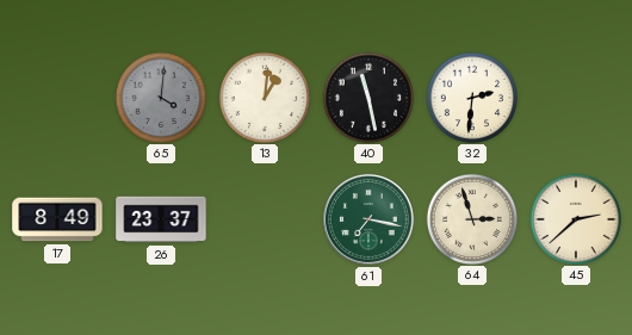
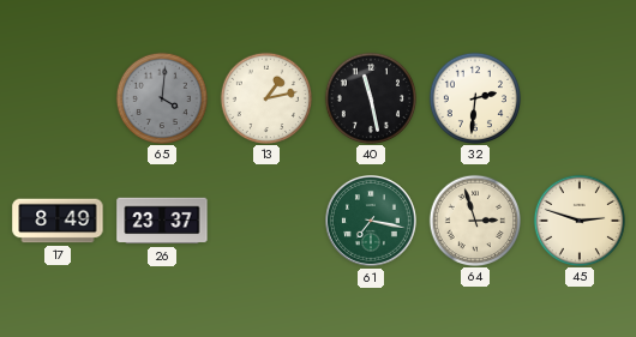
13: 1:01 -> 1:13
45: 2:38 -> 2:48
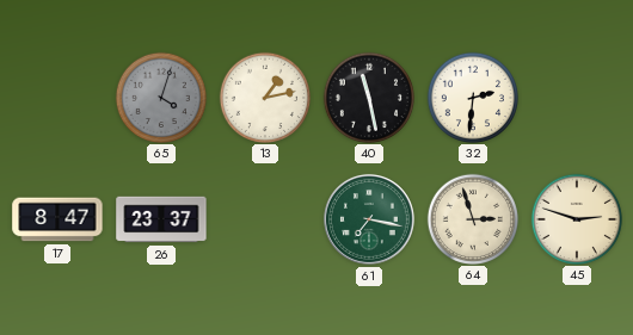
65: 4:01 -> 4:03
17: 8:49 -> 8:47
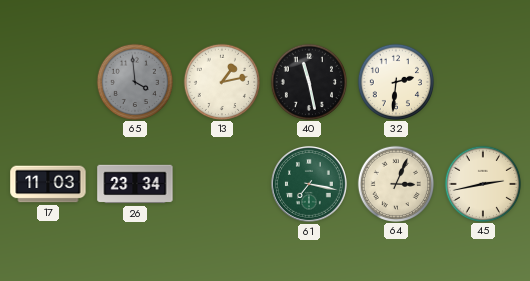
65: 4:03 -> 3:59
17: 8:47 -> 11:03
26: 23:37 -> 23:34
64: 2:57 -> 3:04
45: 2:48 -> 2:43
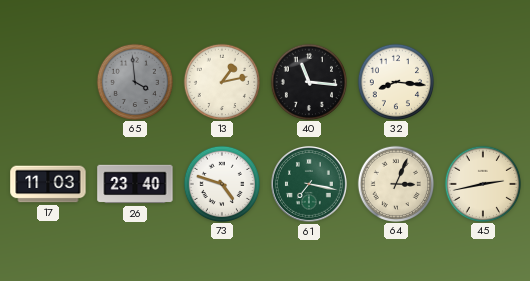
40: 11:28 -> 11:16
32: 2:31 -> 8:16
26: 23:34 -> 23:40
73: none -> 4:48
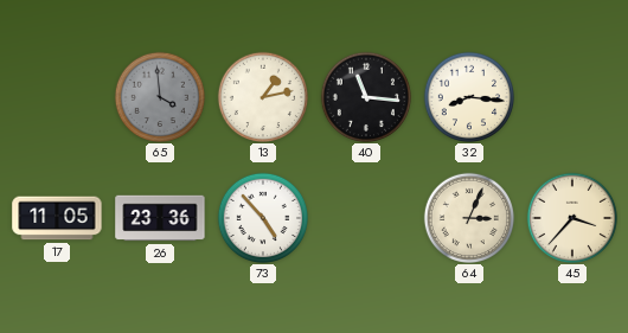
17: 11:03 -> 11:05
26: 23:40 -> 23:36
73: 4:48 -> 4:53
61: 7:17 -> none
45: 2:43 -> 3:37
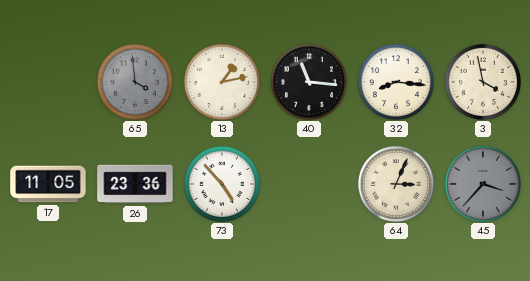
3: none -> 3:58
45 dial: cream -> grey
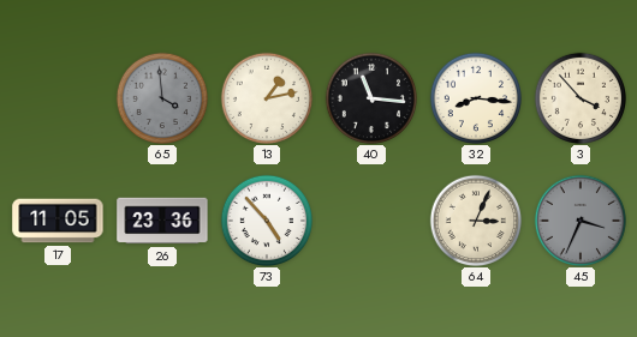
3: 3:58 -> 3:53
45: 3:37 -> 3:34
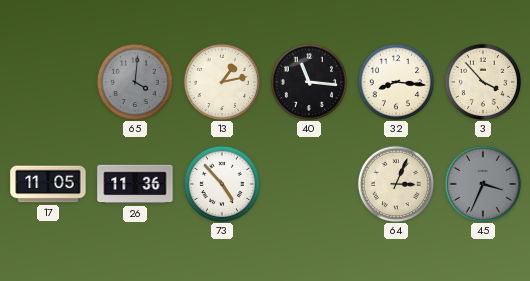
65: 3:59 -> 4:01
26: 23:36 -> 11:36
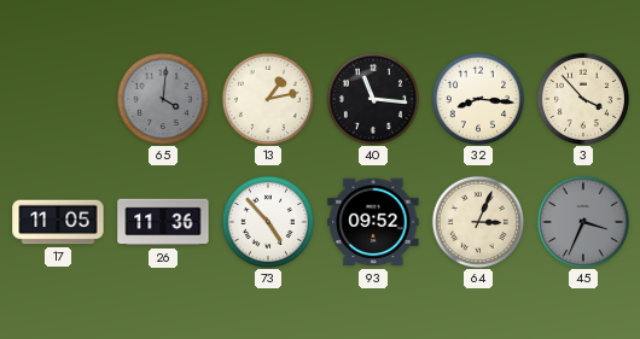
93: none -> 09:52
